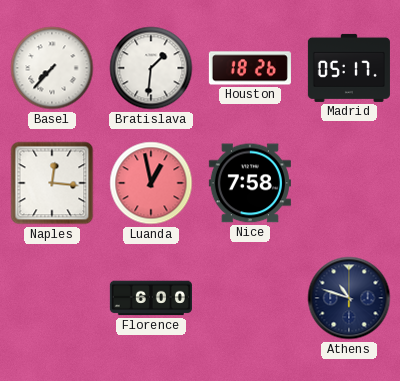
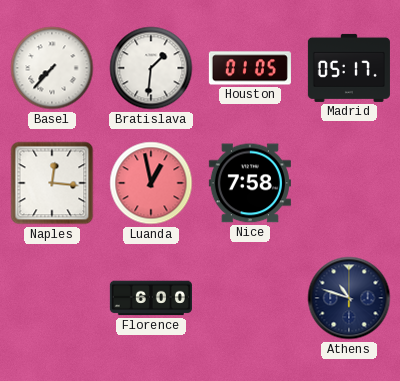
Houston: 18:26 -> 01:05
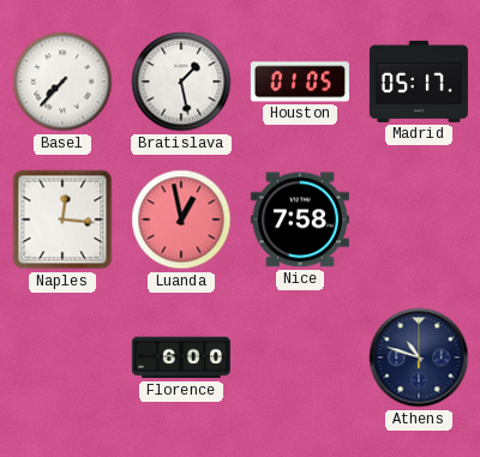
Bratislava: 1:31 -> 1:28
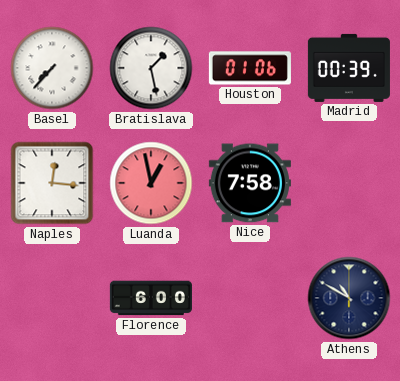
Houston: 01:05 -> 01:06
Madrid: 05:17 -> 00:39
Athens: 10:48 -> 10:50
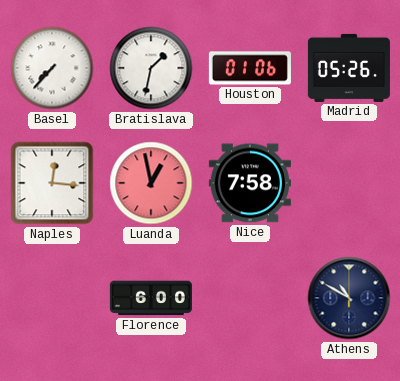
Bratislava: 1:28 -> 1:32
Madrid: 00:39 -> 05:26
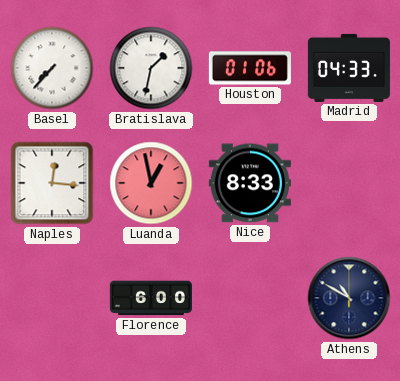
Madrid: 05:26 -> 04:33
Nice: 7:58 -> 8:33
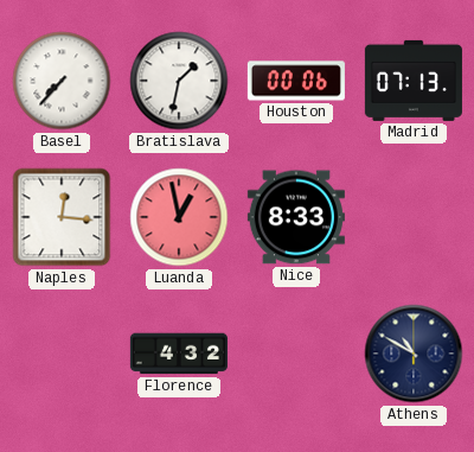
Houston: 01:06 -> 00:06
Madrid: 04:33 -> 07:13
Florence: 6:00 -> 4:32
